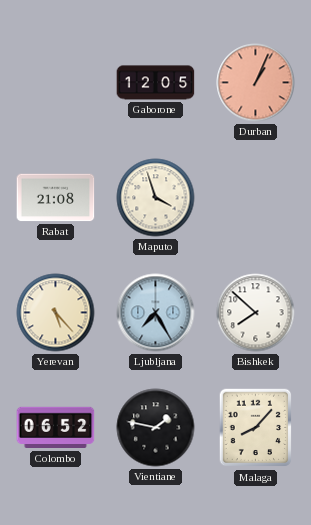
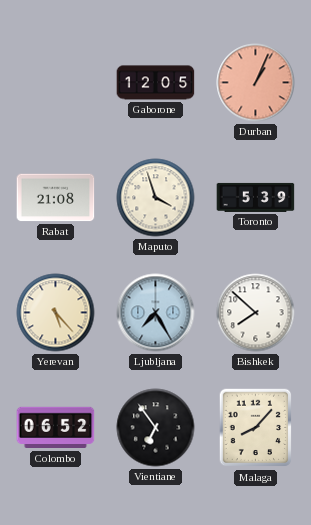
Toronto: none -> 5:39
Vientiane: 1:47 -> 6:54
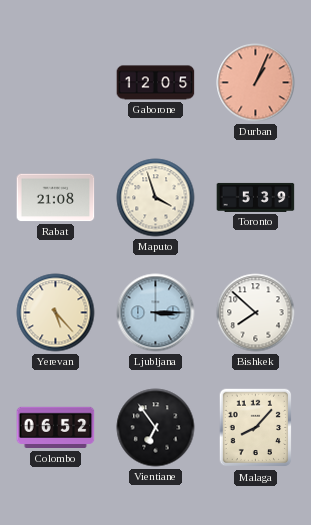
Ljubljana: 7:25 -> 3:15
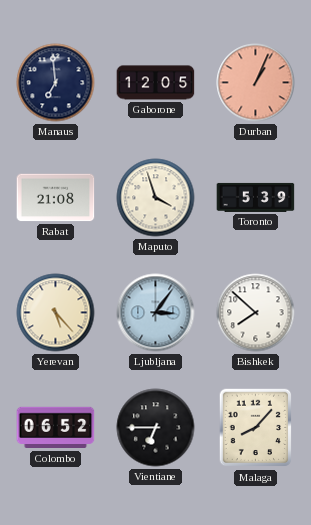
Manaus: none -> 6:59
Ljubljana: 3:15 -> 3:06
Vientiane: 6:54 -> 6:45
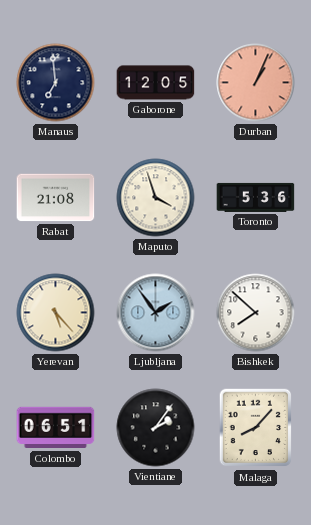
Toronto: 5:39 -> 5:36
Ljubljana: 3:06 -> 1:54
Colombo: 06:52 -> 06:51
Vientiane: 6:45 -> 2:06
